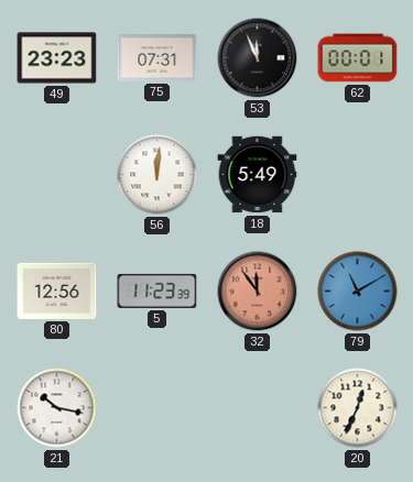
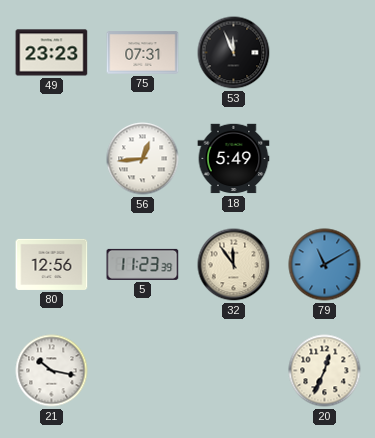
62: 00:01 -> none
56: 12:01 -> 12:44
32 dial: salmon -> cream
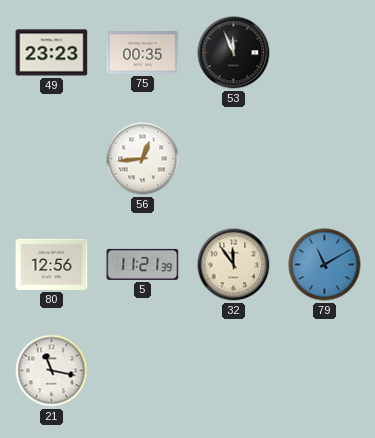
75: 07:31 -> 00:35
18: 5:49 -> none
5: 11:23 -> 11:21
21: 10:17 -> 11:17
20: 12:34 -> none
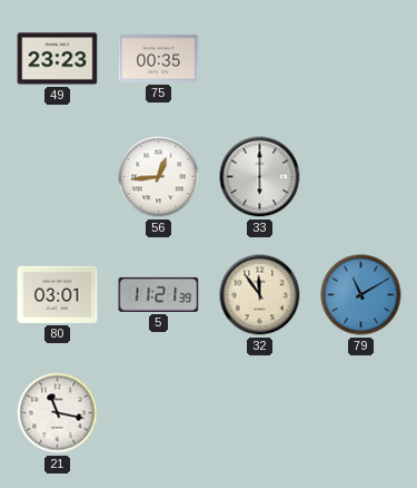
53: 11:56 -> none
33: none -> 6:00
80: 12:56 -> 03:01
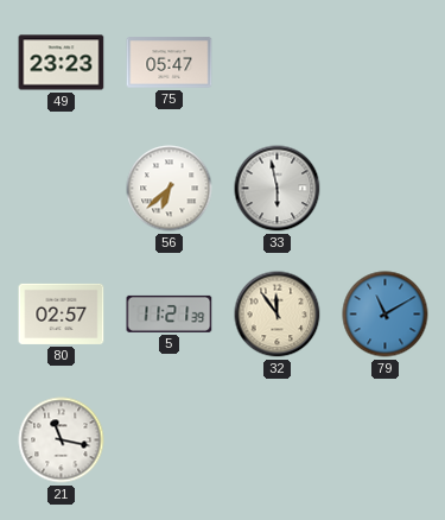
75: 00:35 -> 05:47
56: 12:44 -> 6:38
33: 6:00 -> 5:58
80: 03:01 -> 02:57
